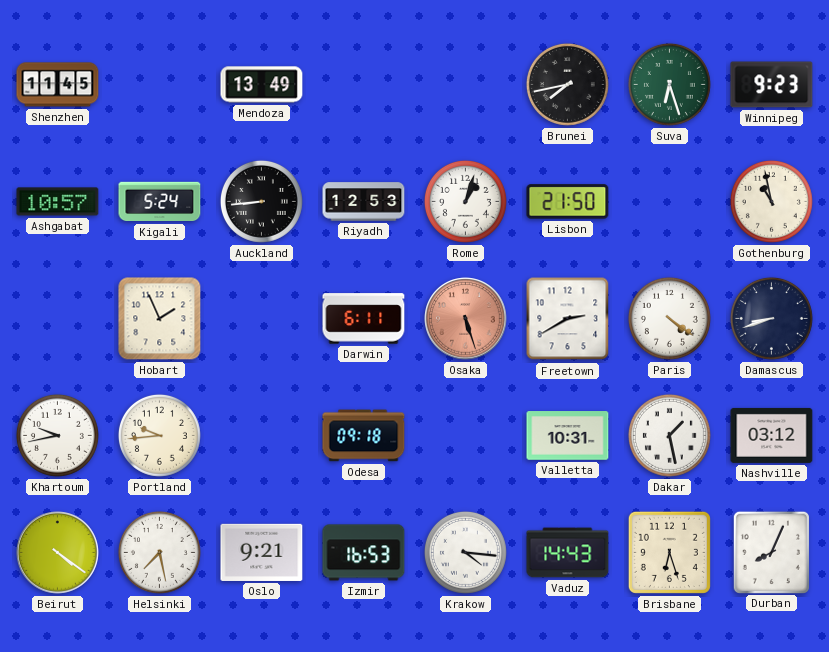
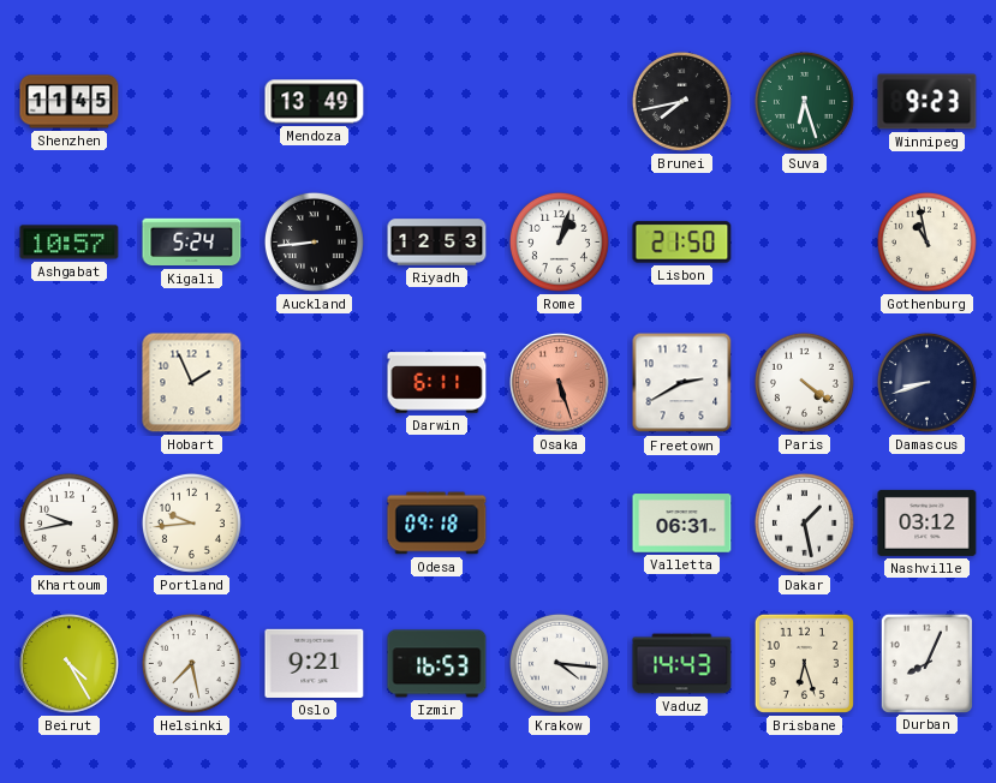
Valletta: 10:31 -> 06:31
Beirut: 4:21 -> 4:25
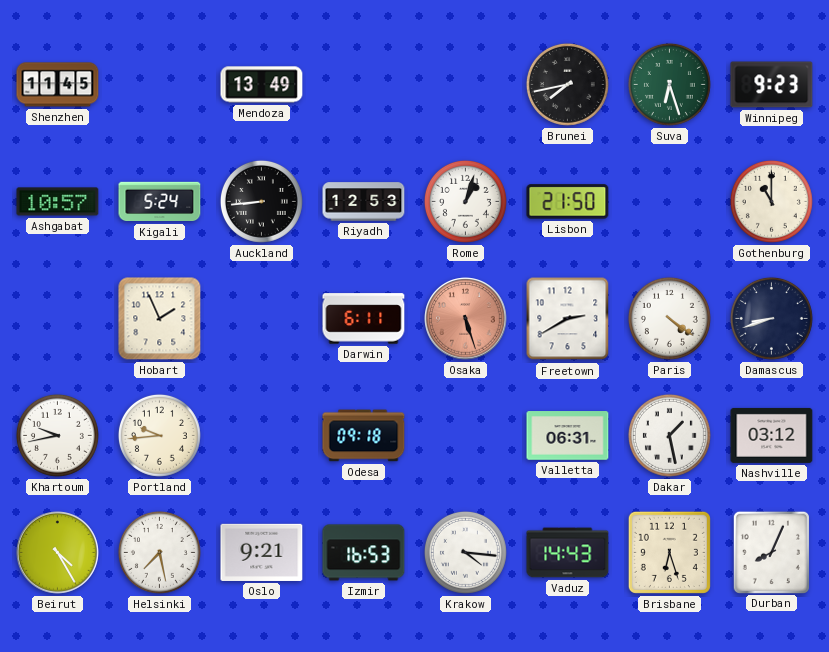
Gothenburg: 10:58 -> 11:00
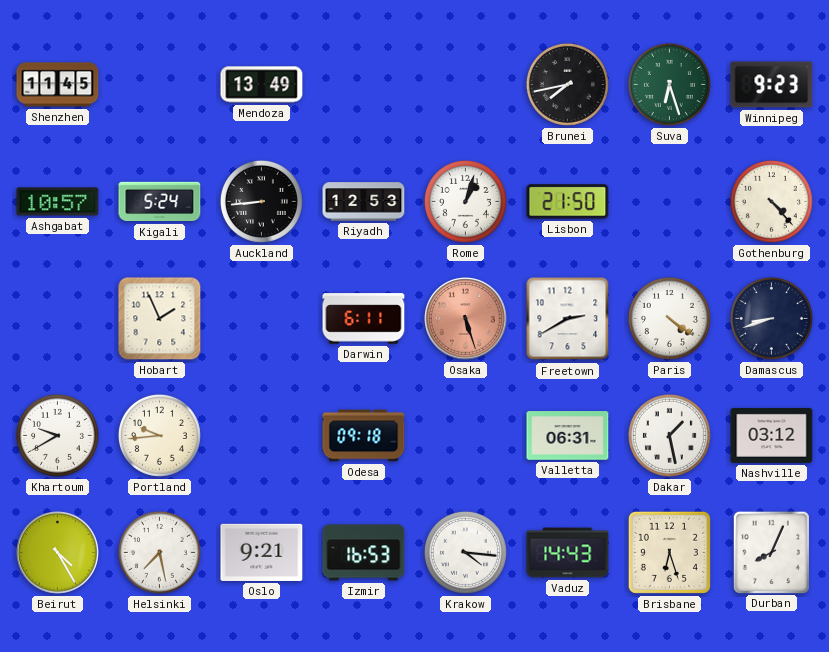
Gothenburg: 11:00 -> 4:23
Khartoum: 9:43 -> 9:40
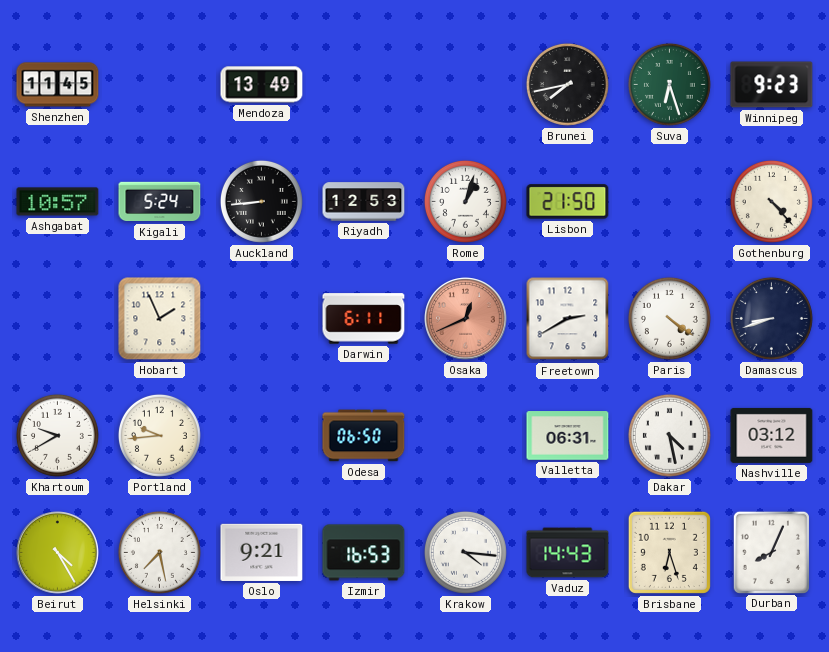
Osaka: 5:27 -> 12:41
Odesa: 09:18 -> 06:50
Dakar: 1:28 -> 4:28
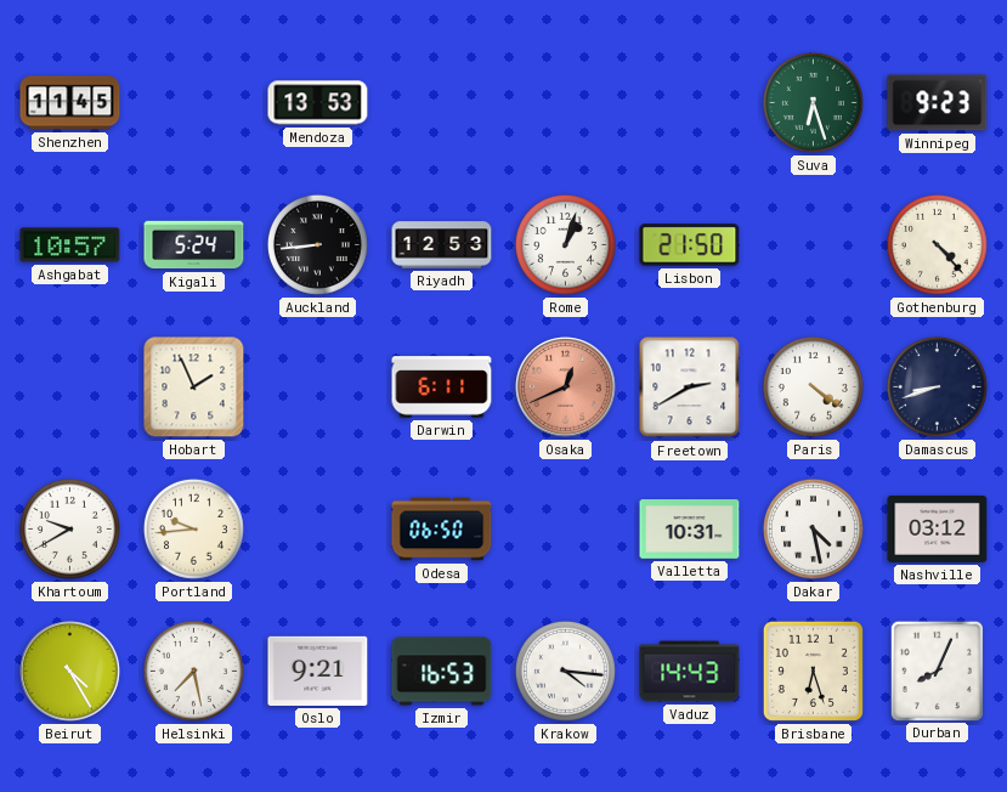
Mendoza: 13:49 -> 13:53
Brunei: 7:43 -> none
Valletta: 06:31 -> 10:31
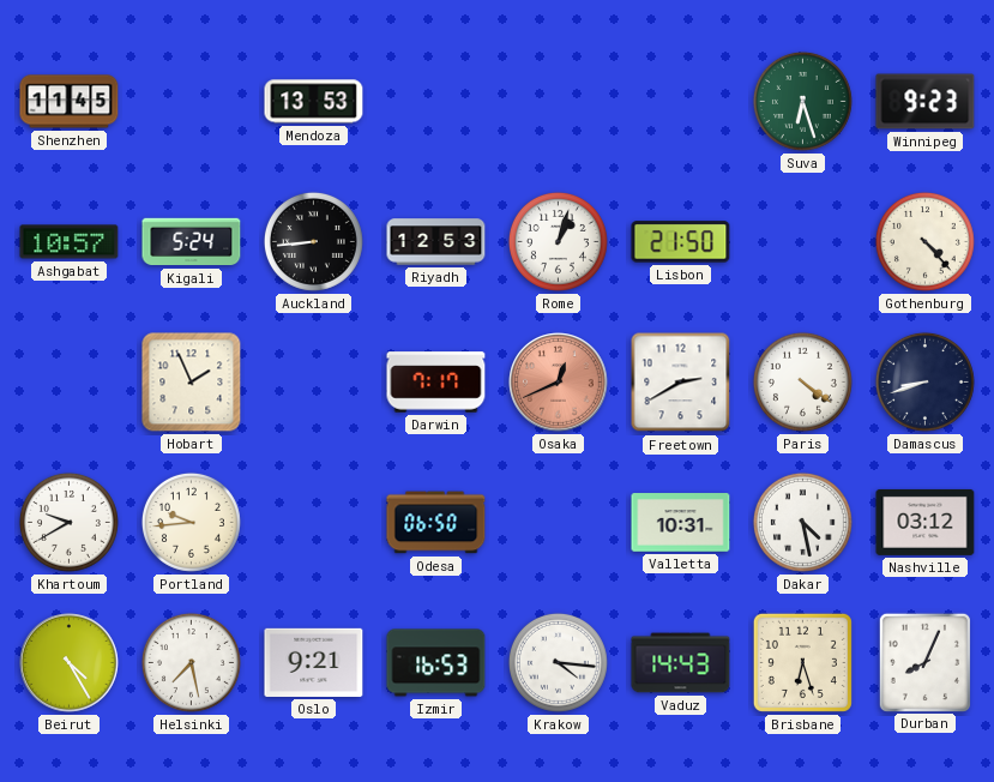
Darwin: 6:11 -> 7:17
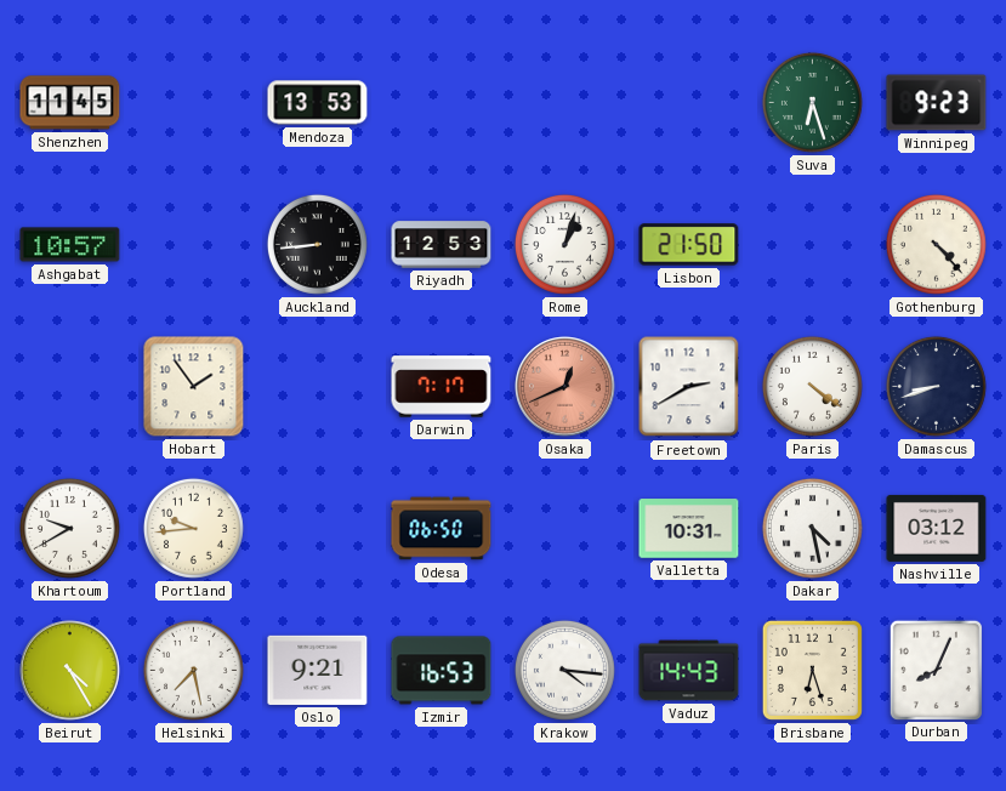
Kigali: 5:24 -> none
Hobart: 1:56 -> 1:54
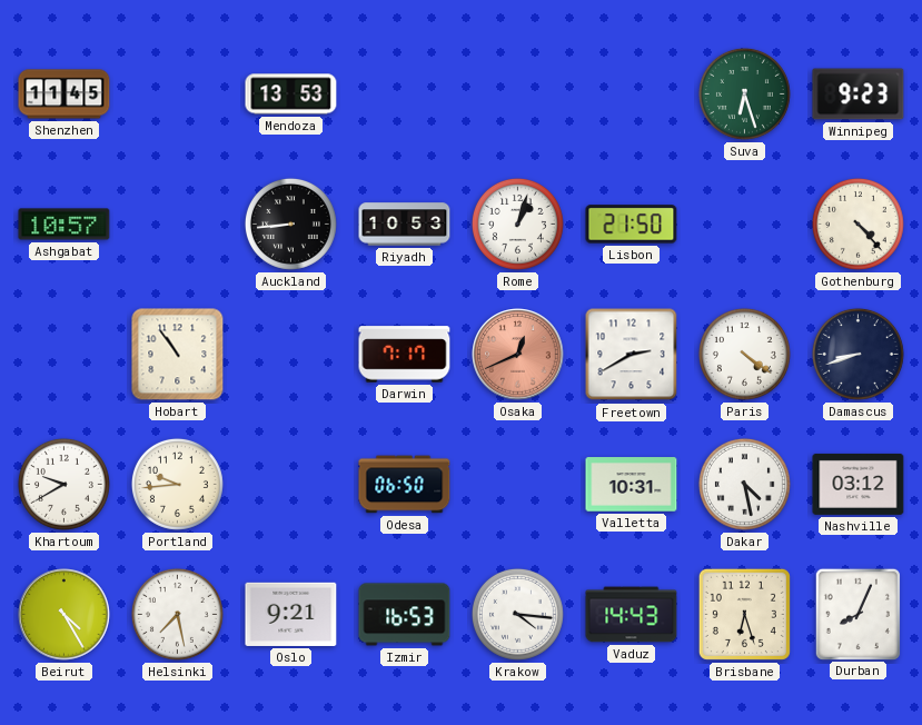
Riyadh: 12:53 -> 10:53
Hobart: 1:54 -> 10:54
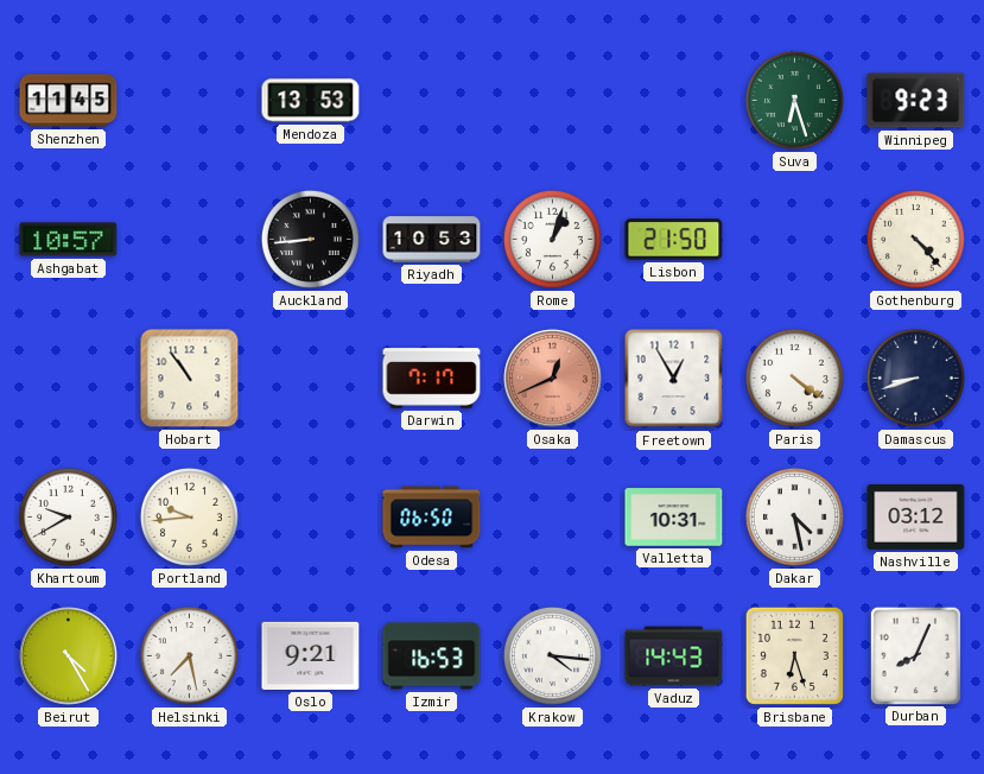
Freetown: 2:40 -> 12:55
